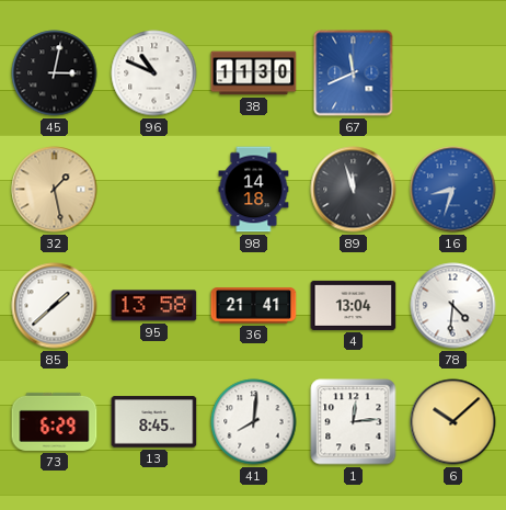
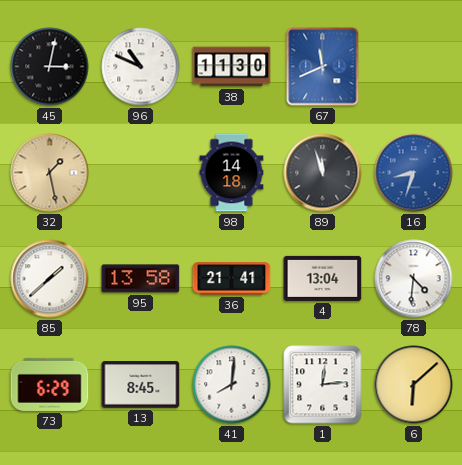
6: 10:08 -> 6:08
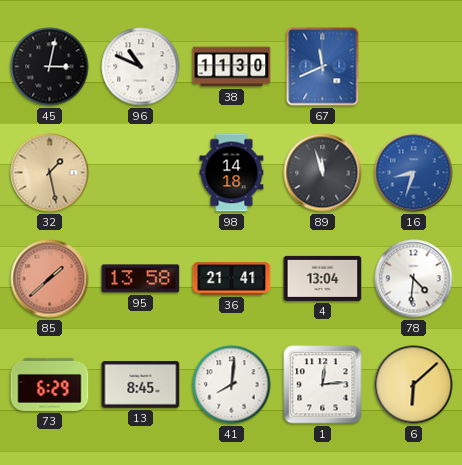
85 dial: white -> salmon
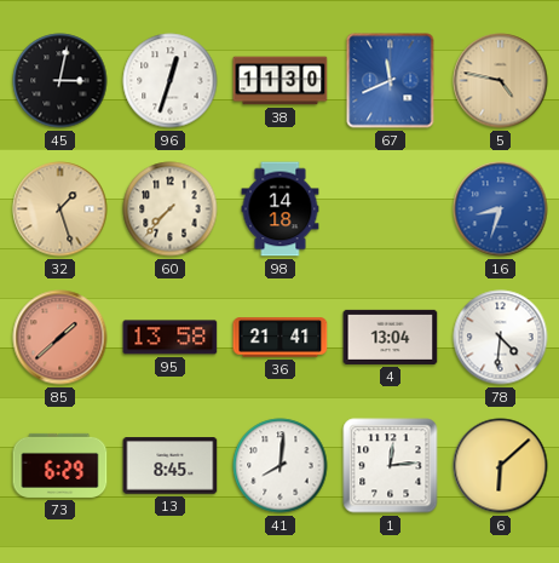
96: 10:49 -> 12:33
5: none -> 4:47
32: 1:28 -> 1:27
60: none -> 7:37
89: 11:57 -> none
